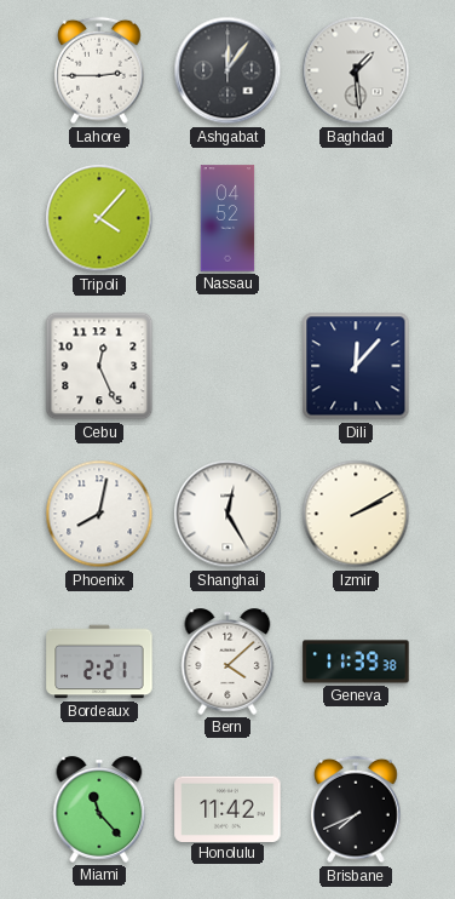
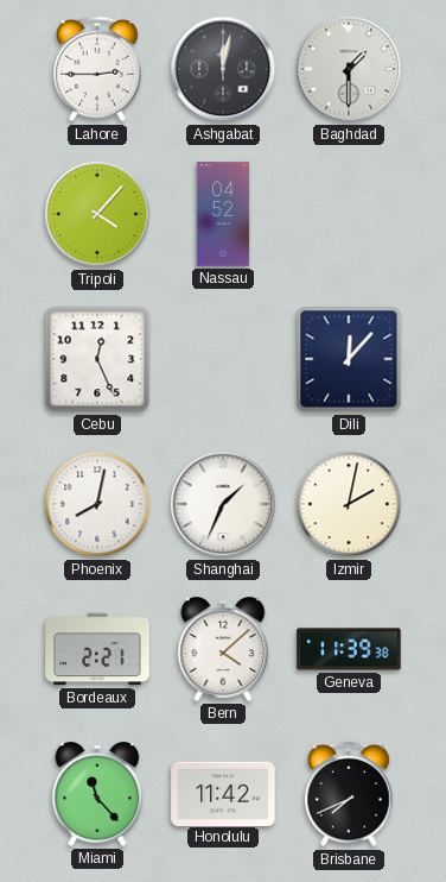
Ashgabat: 12:06 -> 12:02
Baghdad: 1:29 -> 1:30
Shanghai: 12:25 -> 1:34
Izmir: 2:10 -> 2:02
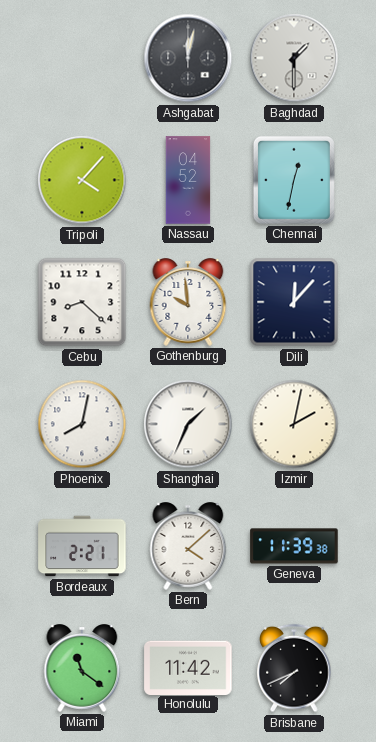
Lahore: 2:45 -> none
Chennai: none -> 12:32
Cebu: 12:26 -> 8:22
Gothenburg: none -> 9:59
Miami: 11:23 -> 11:21
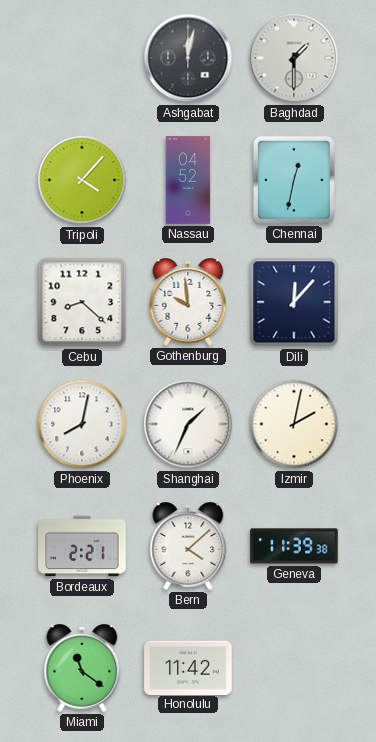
Brisbane: 7:41 -> none
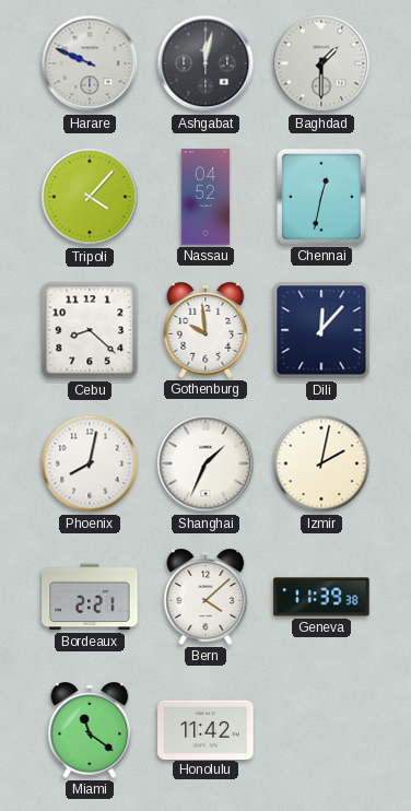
Harare: none -> 9:49
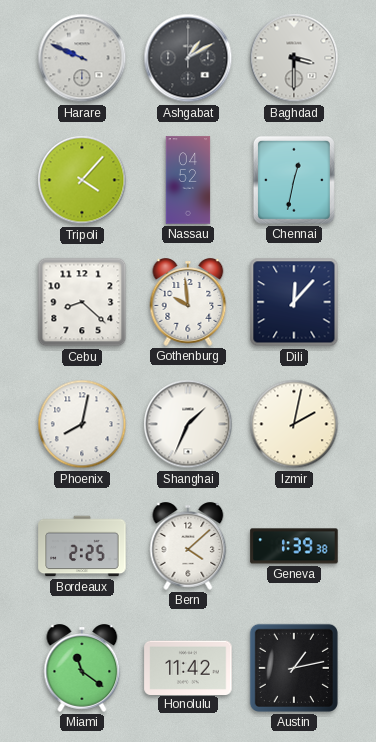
Ashgabat: 12:02 -> 1:10
Baghdad: 1:30 -> 3:30
Bordeaux: 2:21 -> 2:25
Geneva: 11:39 -> 1:39
Austin: none -> 1:13
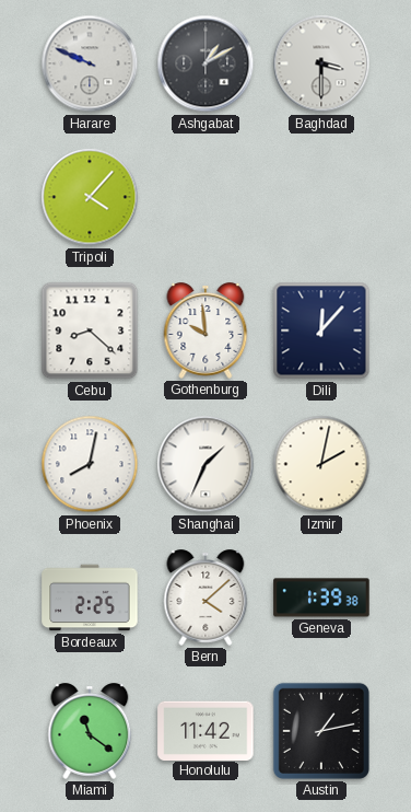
Nassau: 04:52 -> none
Chennai: 12:32 -> none
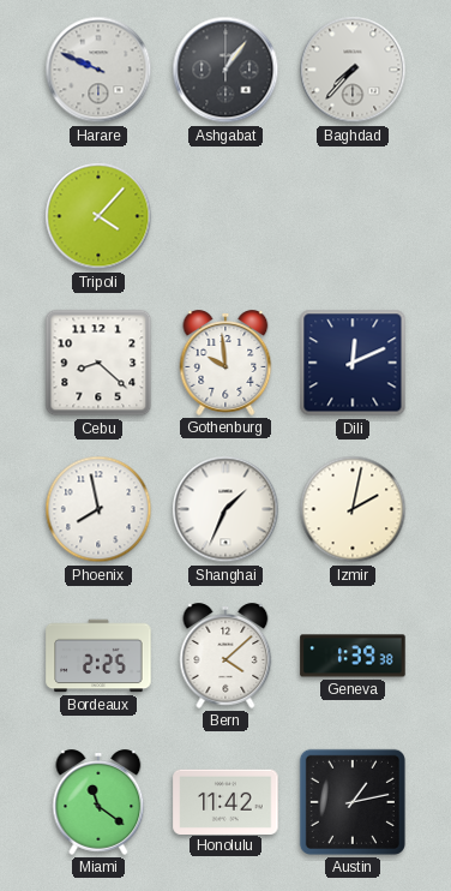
Ashgabat: 1:10 -> 1:06
Baghdad: 3:30 -> 7:37
Dili: 12:07 -> 12:11
Phoenix: 8:02 -> 7:58
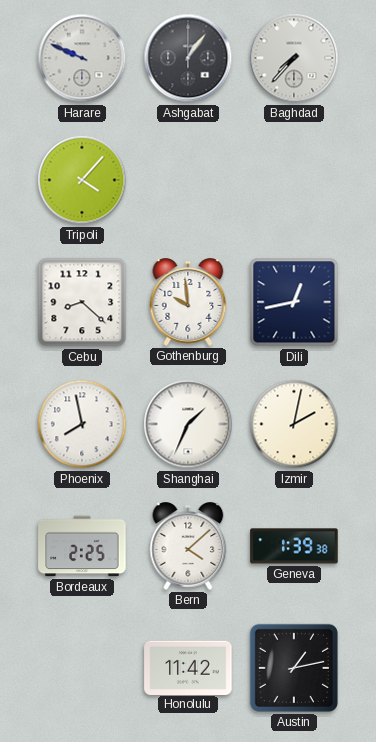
Dili: 12:11 -> 12:43
Miami: 11:21 -> none
